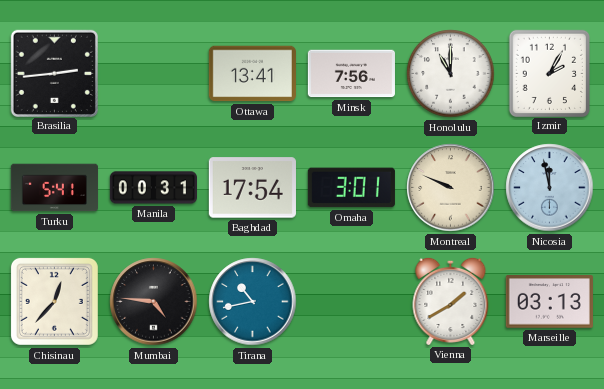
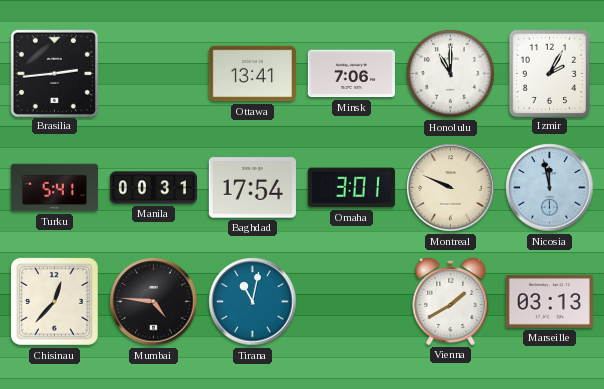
Minsk: 7:56 -> 7:06
Tirana: 10:43 -> 11:02
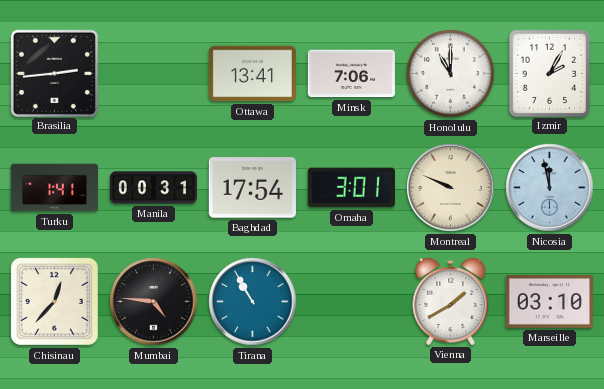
Turku: 5:41 -> 1:41
Tirana: 11:02 -> 10:55
Marseille: 03:13 -> 03:10
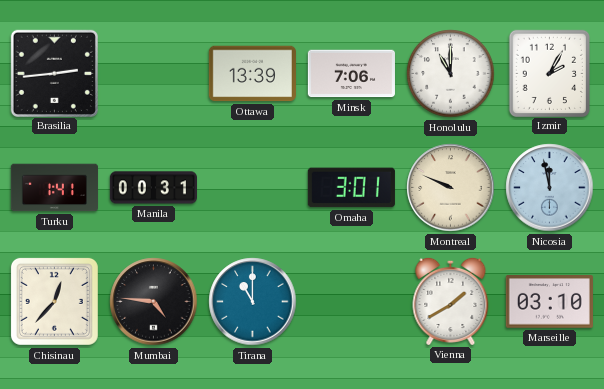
Ottawa: 13:41 -> 13:39
Baghdad: 17:54 -> none
Tirana: 10:55 -> 11:00
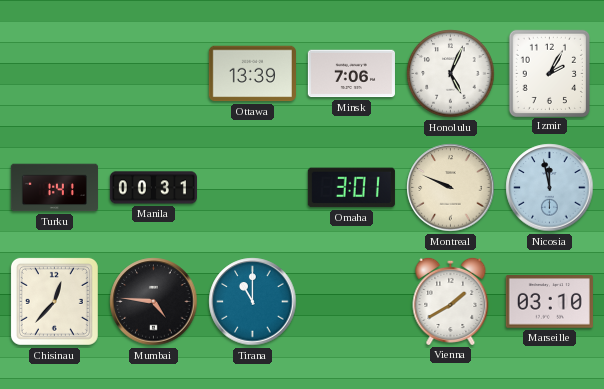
Brasilia: 2:44 -> none
Honolulu: 11:00 -> 5:04
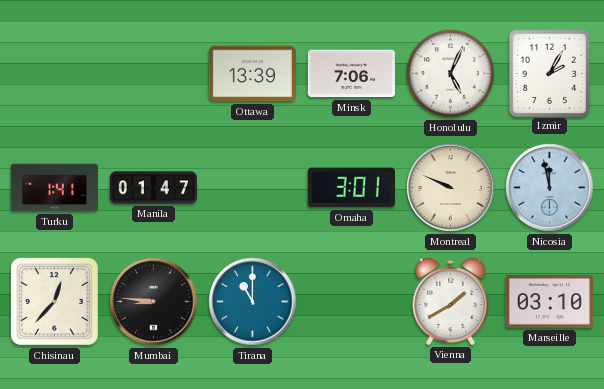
Manila: 00:31 -> 01:47
Mumbai: 4:46 -> 8:46
